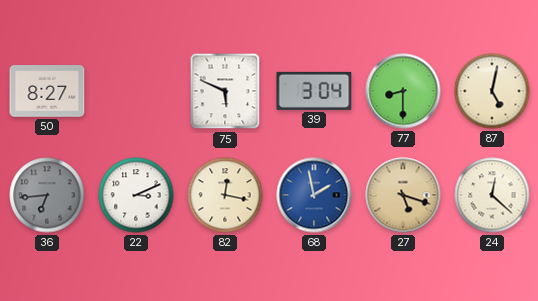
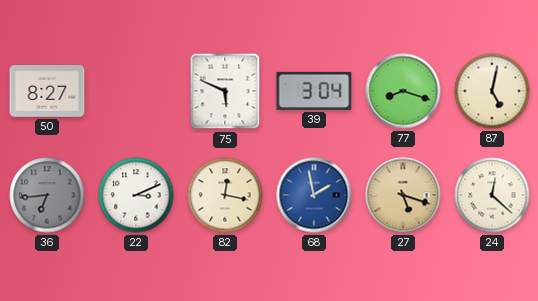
77: 8:30 -> 8:18
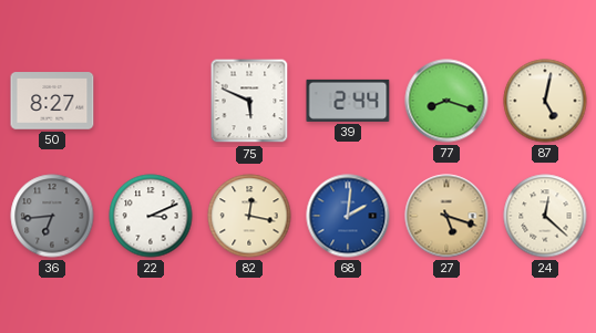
39: 3:04 -> 2:44
68: 1:58 -> 2:01
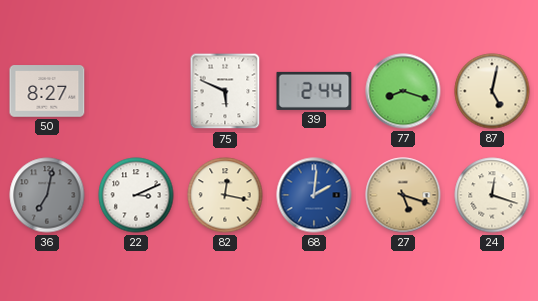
36: 6:44 -> 7:02
24: 12:22 -> 12:18
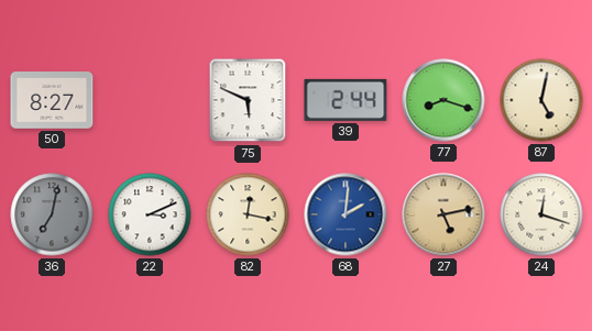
27: 5:18 -> 5:13
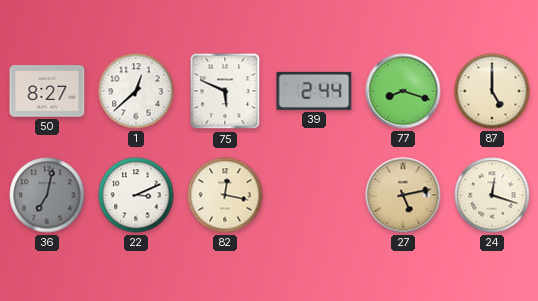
1: none -> 12:38
87: 5:02 -> 5:00
68: 2:01 -> none
